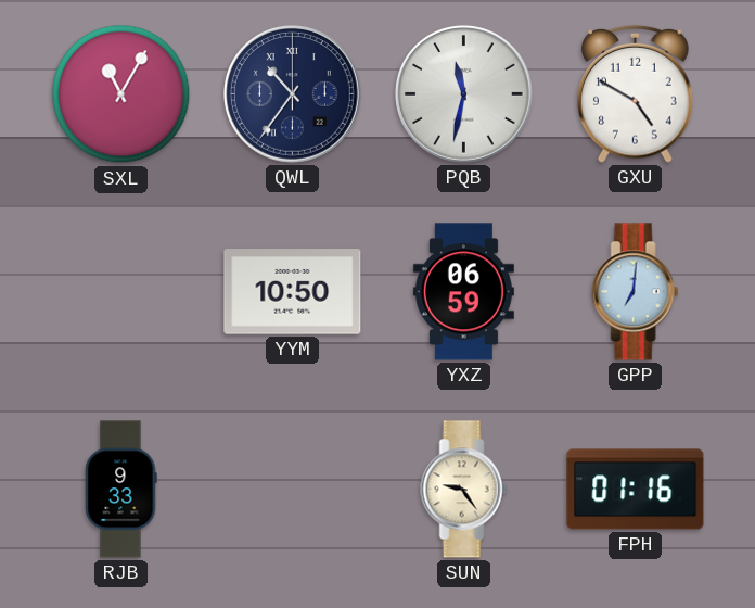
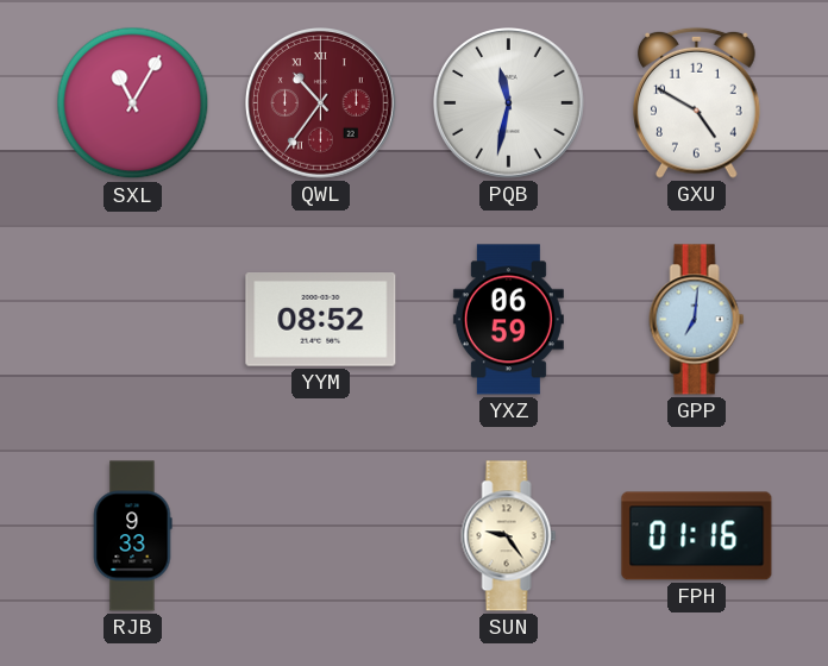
QWL dial: navy -> burgundy
YYM: 10:50 -> 08:52
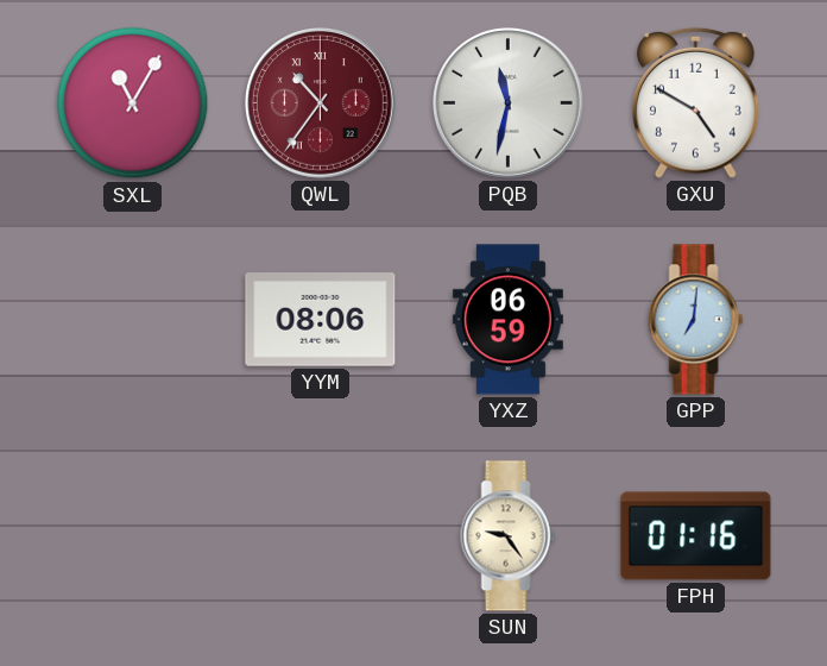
YYM: 08:52 -> 08:06
RJB: 9:33 -> none
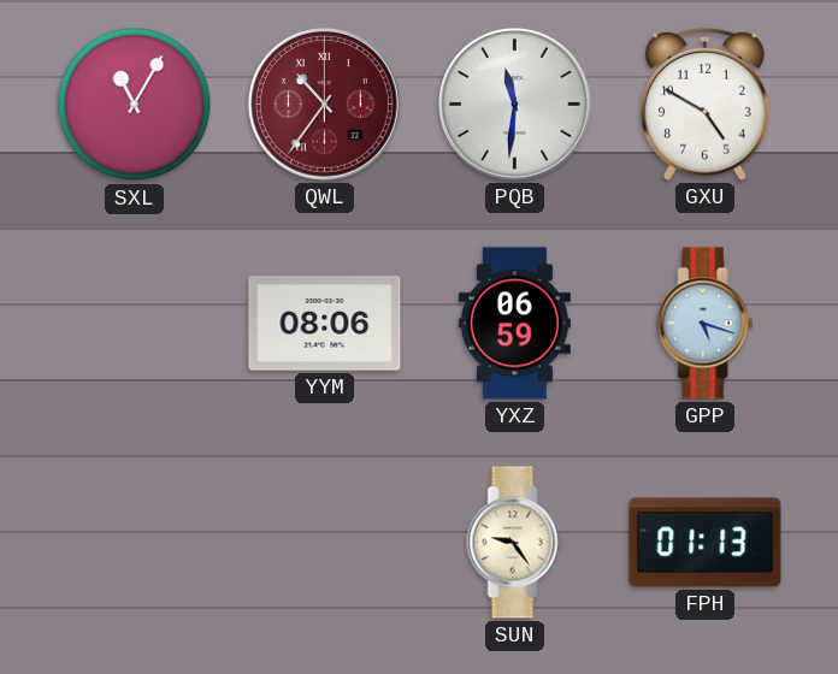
PQB: 11:32 -> 11:31
GPP: 7:01 -> 5:18
FPH: 01:16 -> 01:13
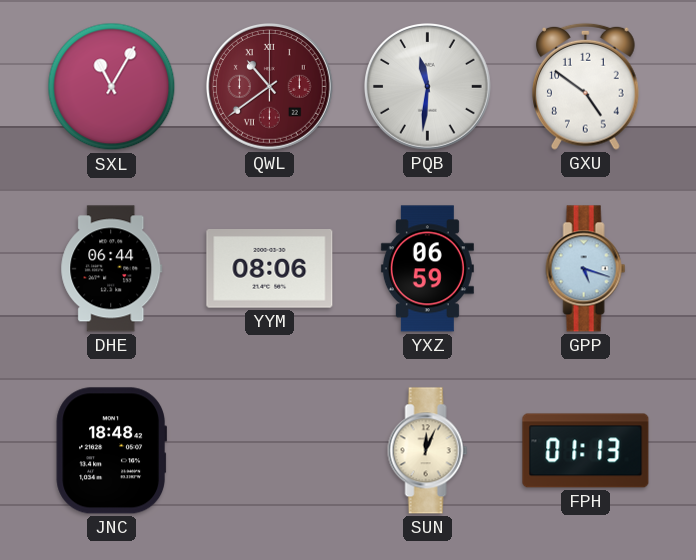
QWL: 10:36 -> 10:39
GXU: 4:50 -> 4:51
DHE: none -> 06:44
JNC: none -> 18:48
SUN: 9:24 -> 12:04
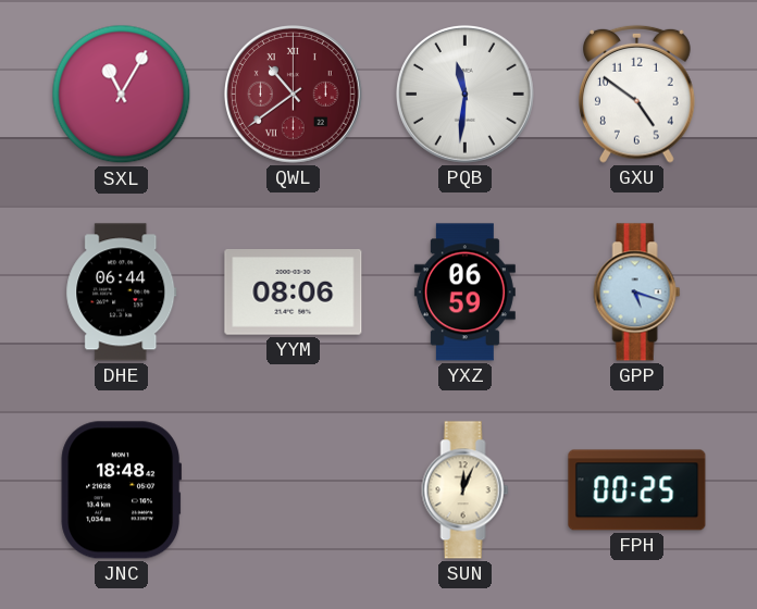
FPH: 01:13 -> 00:25
